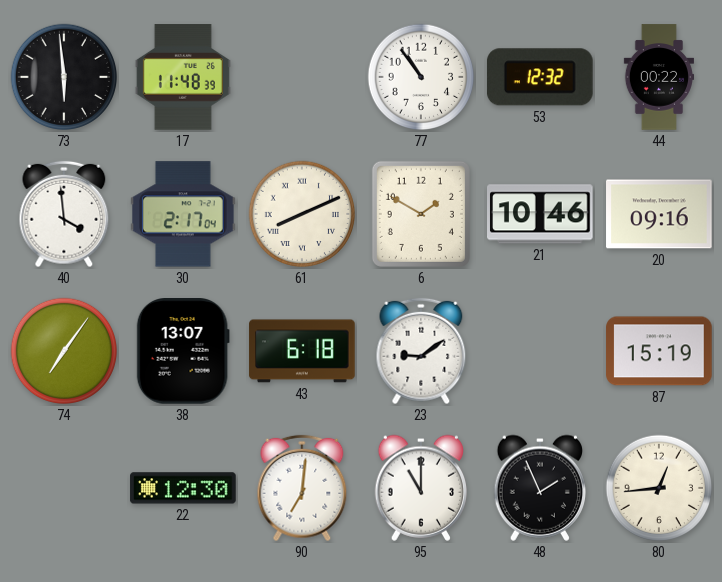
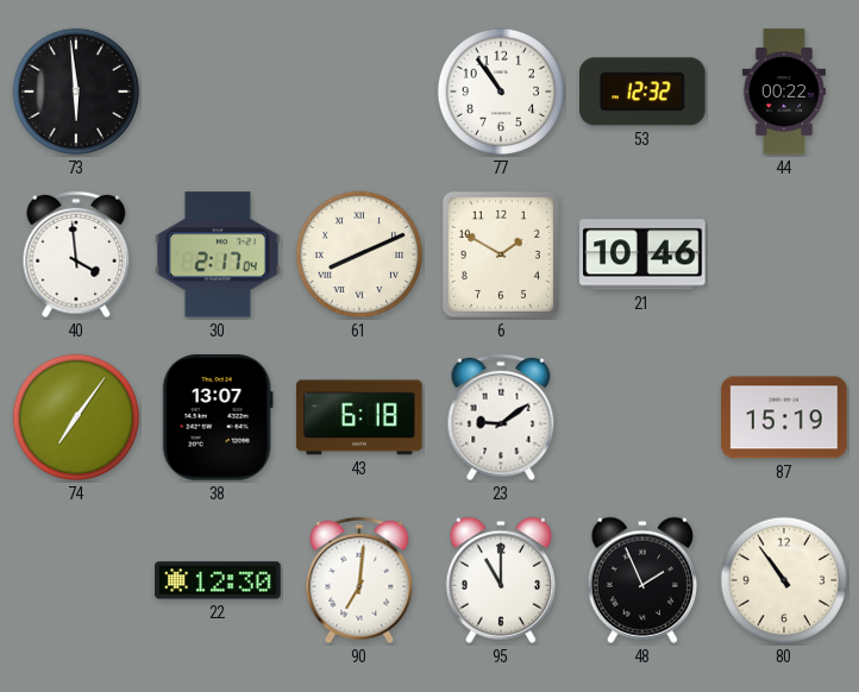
17: 11:48 -> none
20: 09:16 -> none
80: 12:44 -> 10:54
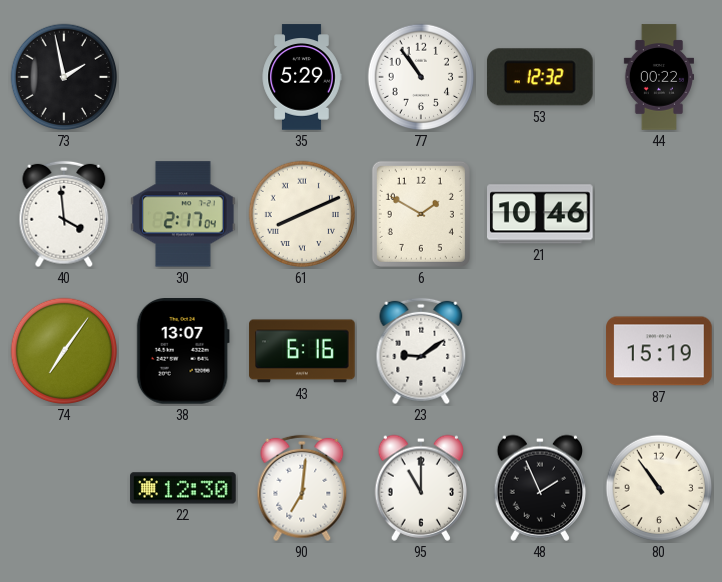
73: 5:59 -> 1:58
35: none -> 5:29
43: 6:18 -> 6:16
